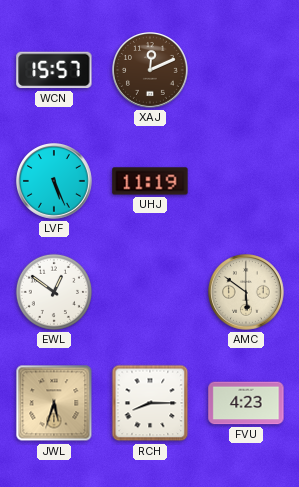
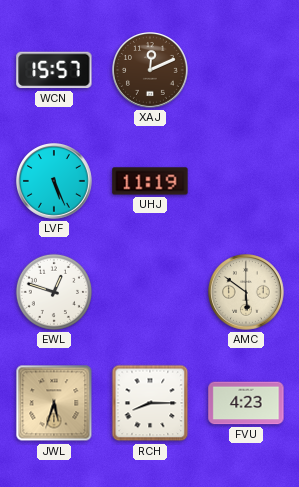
EWL: 12:51 -> 12:48
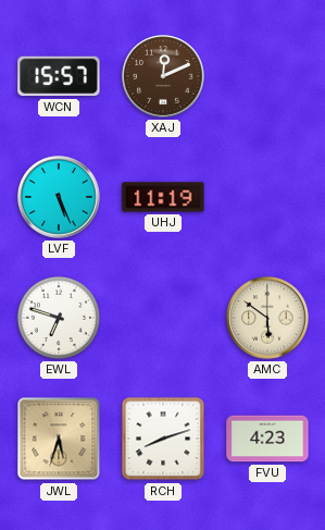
EWL: 12:48 -> 6:48
RCH: 8:15 -> 8:12
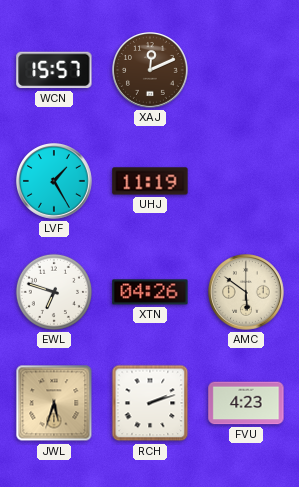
LVF: 5:26 -> 1:25
XTN: none -> 04:26
RCH: 8:12 -> 2:12
